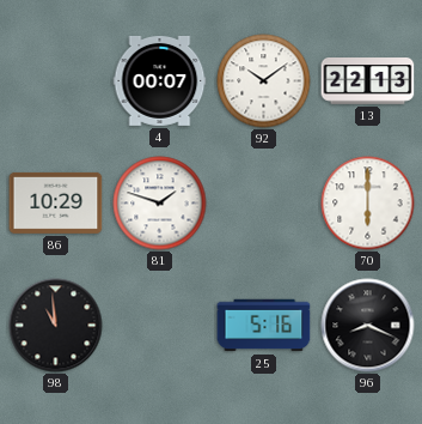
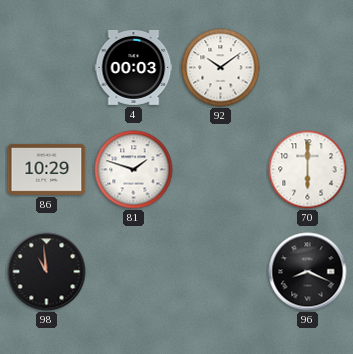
4: 00:07 -> 00:03
13: 22:13 -> none
25: 5:16 -> none
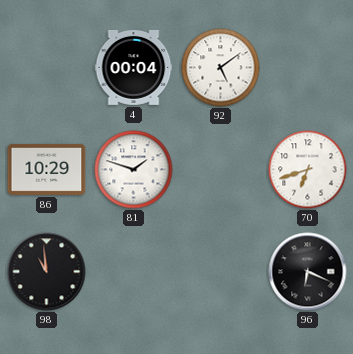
4: 00:03 -> 00:04
92: 10:09 -> 5:09
70: 6:00 -> 6:42
96: 8:19 -> 6:19
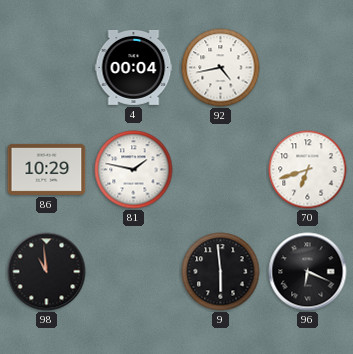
92: 5:09 -> 4:43
81: 1:48 -> 1:47
9: none -> 5:59
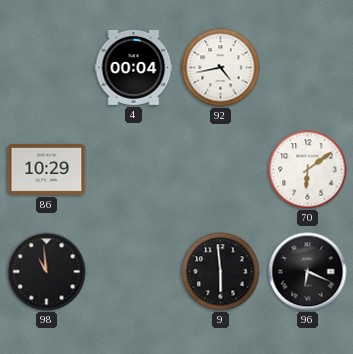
81: 1:47 -> none
70: 6:42 -> 6:09
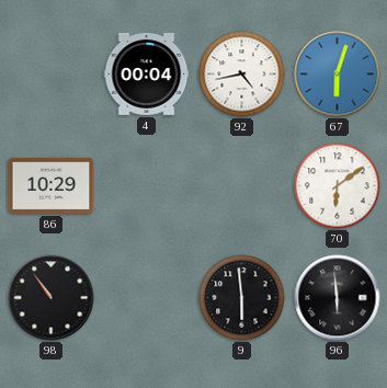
67: none -> 6:03
98: 10:59 -> 10:54
96: 6:19 -> 5:59
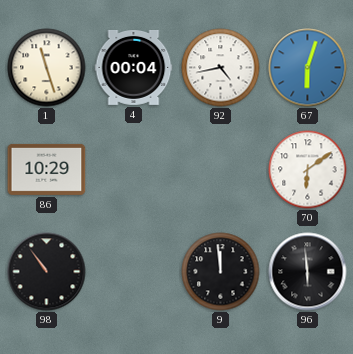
1: none -> 11:27
9: 5:59 -> 11:59
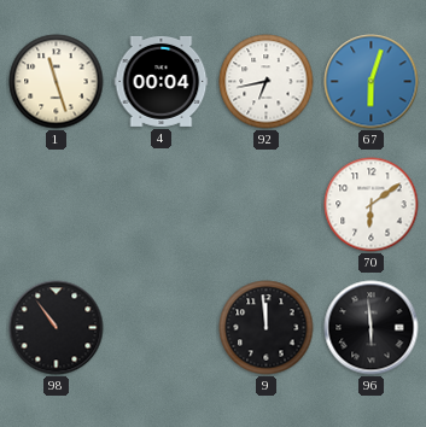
92: 4:43 -> 6:43
86: 10:29 -> none
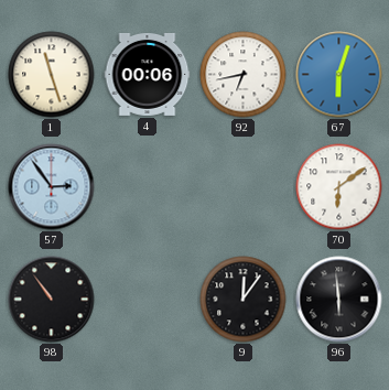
4: 00:04 -> 00:06
57: none -> 2:54
9: 11:59 -> 12:06
